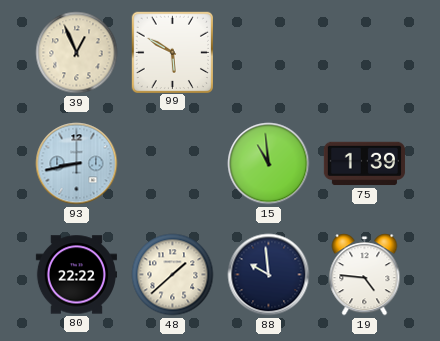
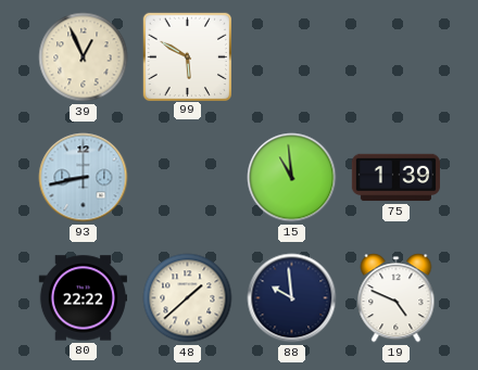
19: 4:46 -> 4:49
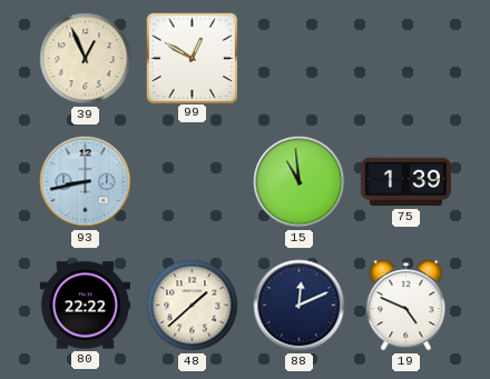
99: 5:50 -> 12:50
88: 9:59 -> 12:11
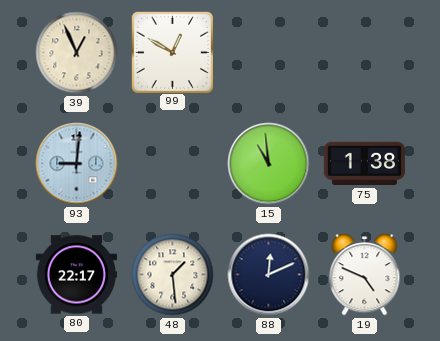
93: 8:43 -> 9:01
75: 1:39 -> 1:38
80: 22:22 -> 22:17
48: 1:38 -> 1:29
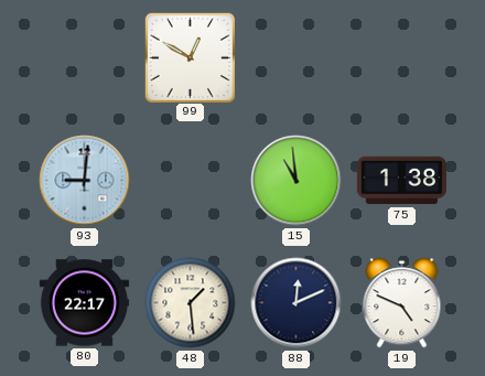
39: 12:56 -> none
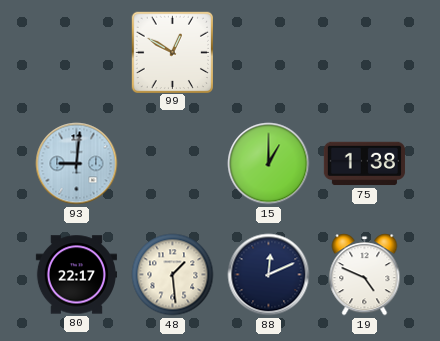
15: 10:59 -> 1:00
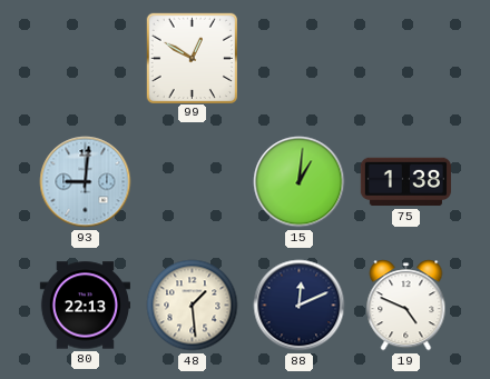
15: 1:00 -> 1:01
80: 22:17 -> 22:13
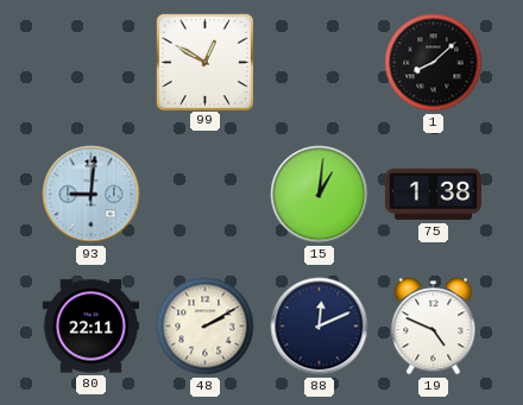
1: none -> 8:08
80: 22:13 -> 22:11
48: 1:29 -> 2:10
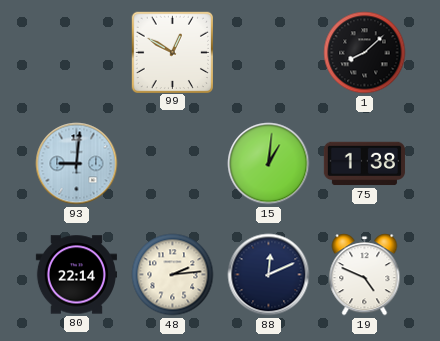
80: 22:11 -> 22:14
48: 2:10 -> 2:14
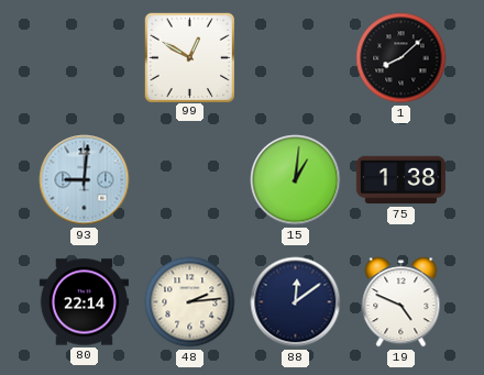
88: 12:11 -> 12:09
